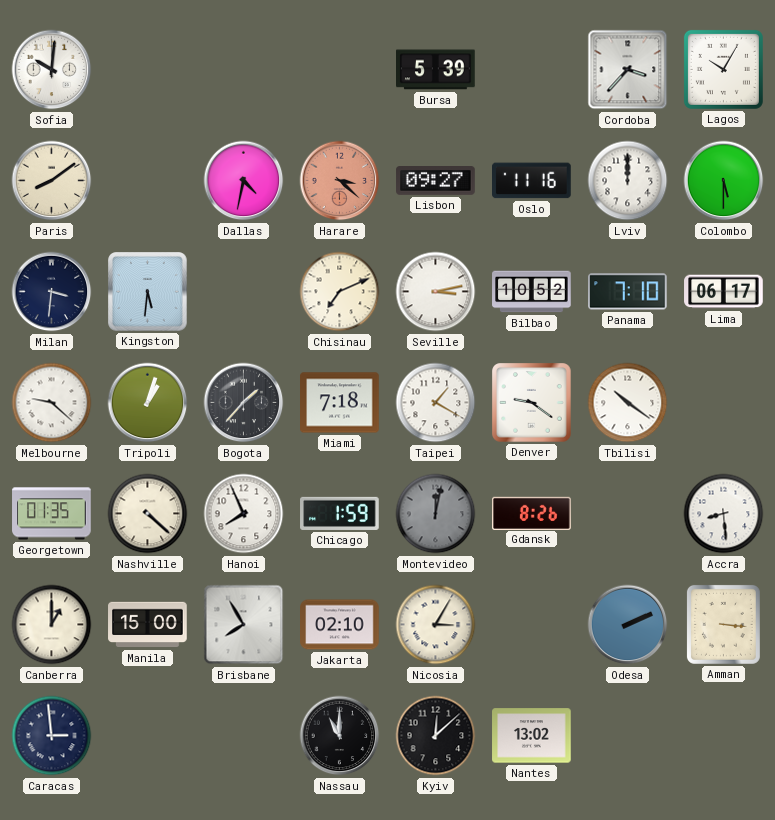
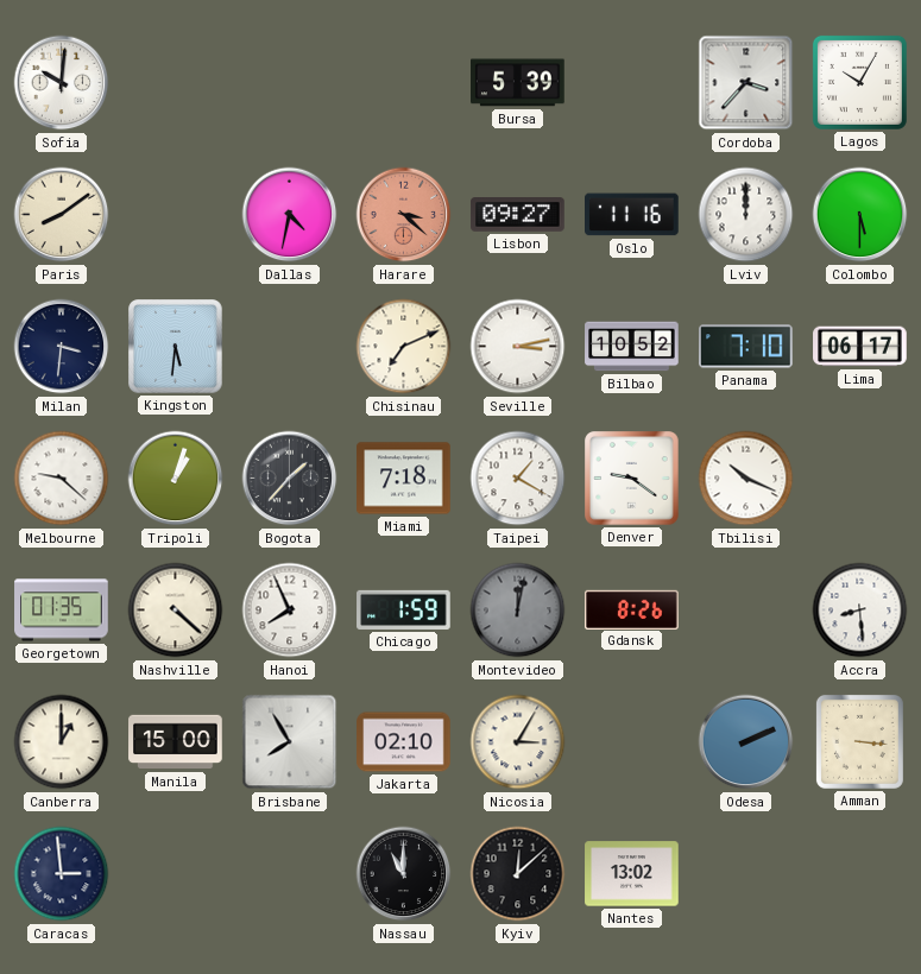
Tbilisi: 10:21 -> 10:19
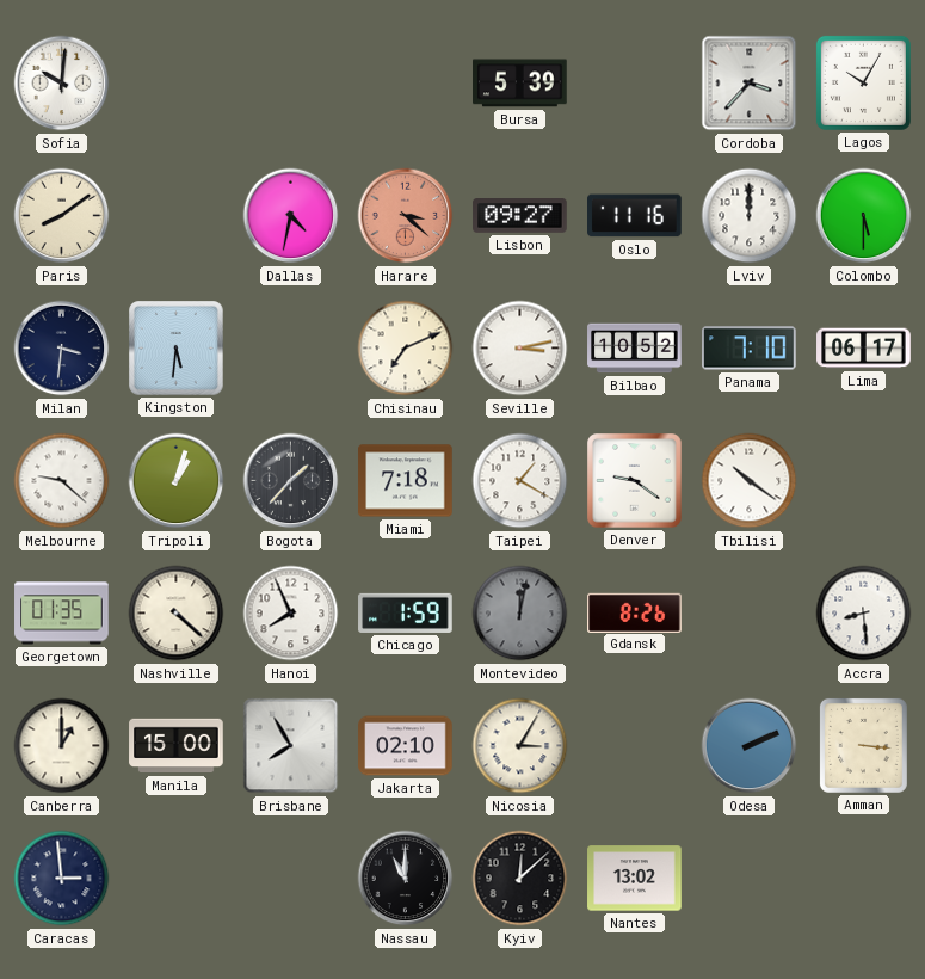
Tbilisi: 10:19 -> 10:21
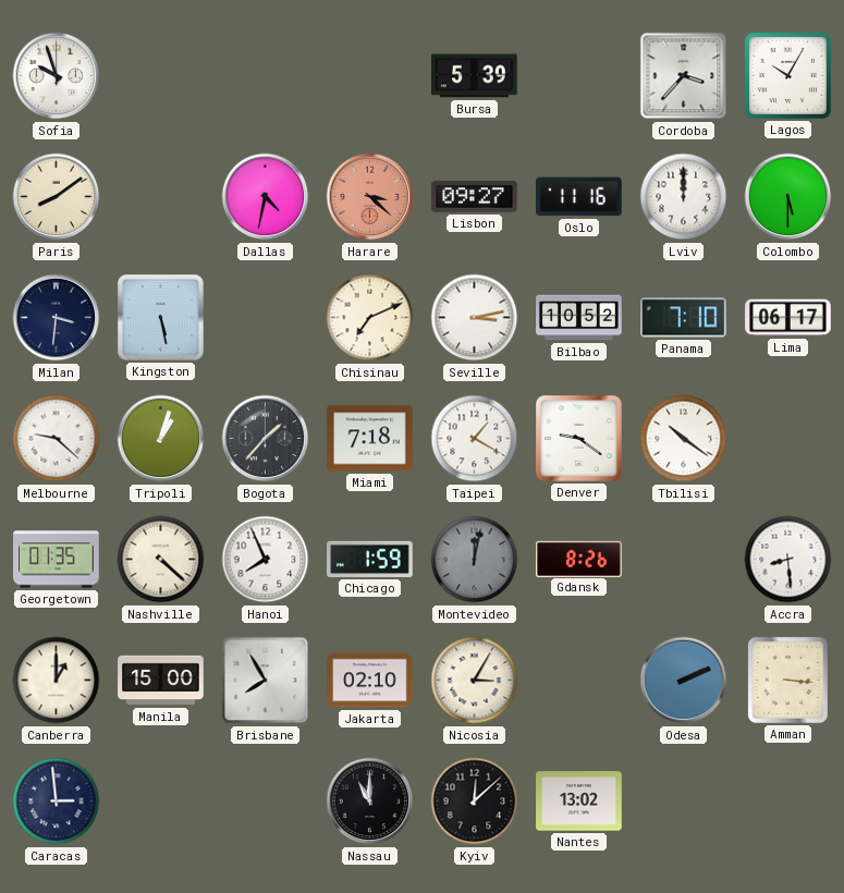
Sofia: 10:01 -> 9:57
Kingston: 5:31 -> 5:28
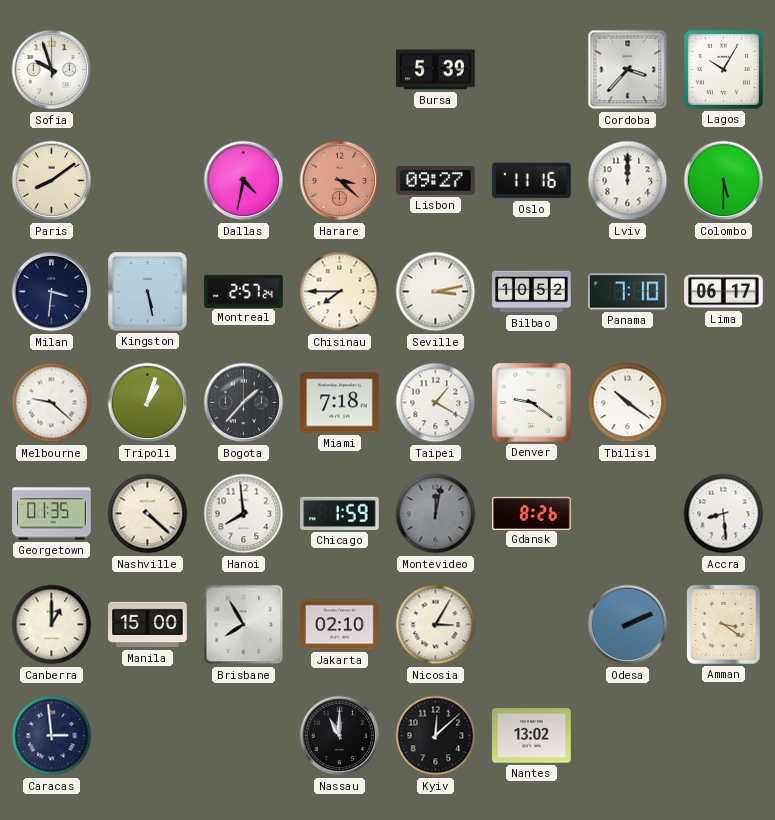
Montreal: none -> 2:57
Chisinau: 7:11 -> 7:45
Hanoi: 7:56 -> 7:59
Amman: 3:16 -> 3:21
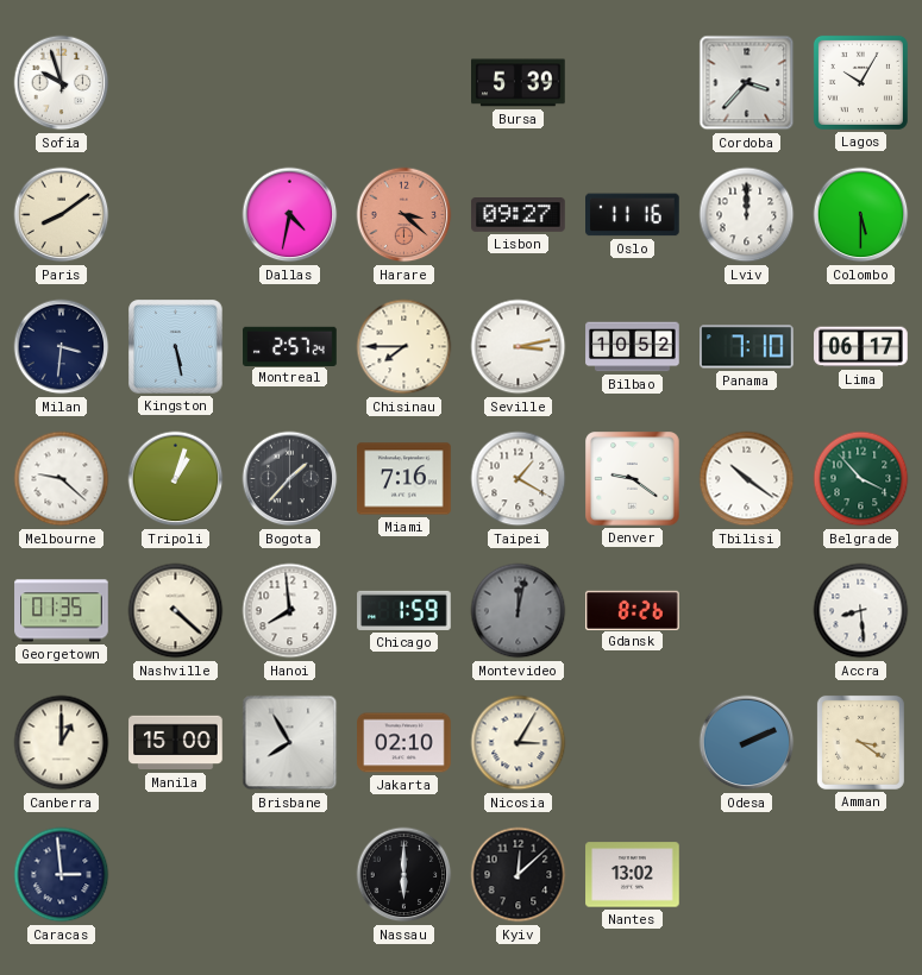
Miami: 7:18 -> 7:16
Belgrade: none -> 3:53
Nassau: 11:00 -> 6:00
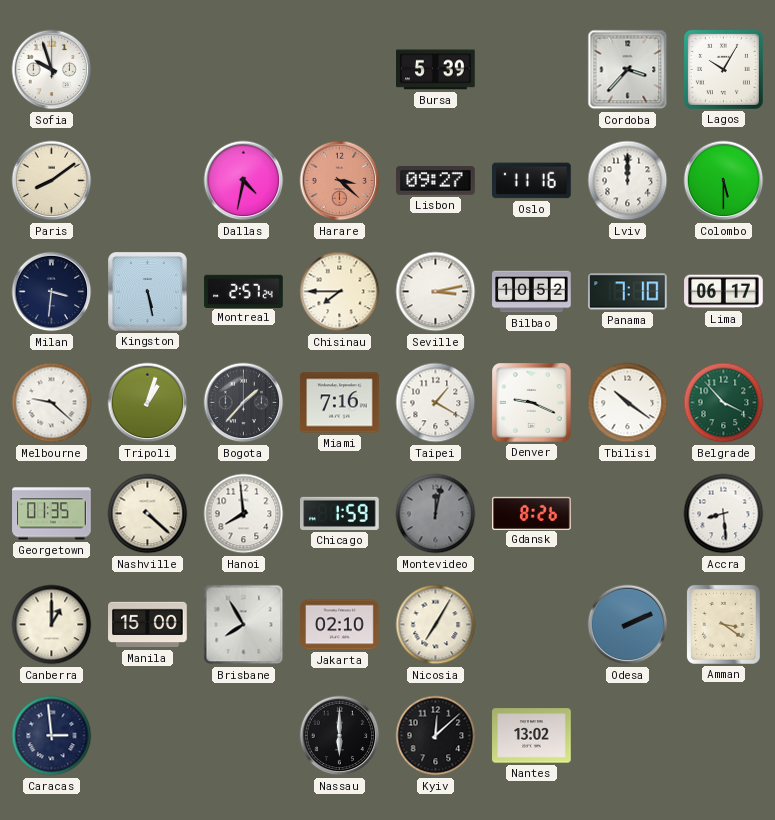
Denver: 9:21 -> 9:19
Nicosia: 3:05 -> 7:05
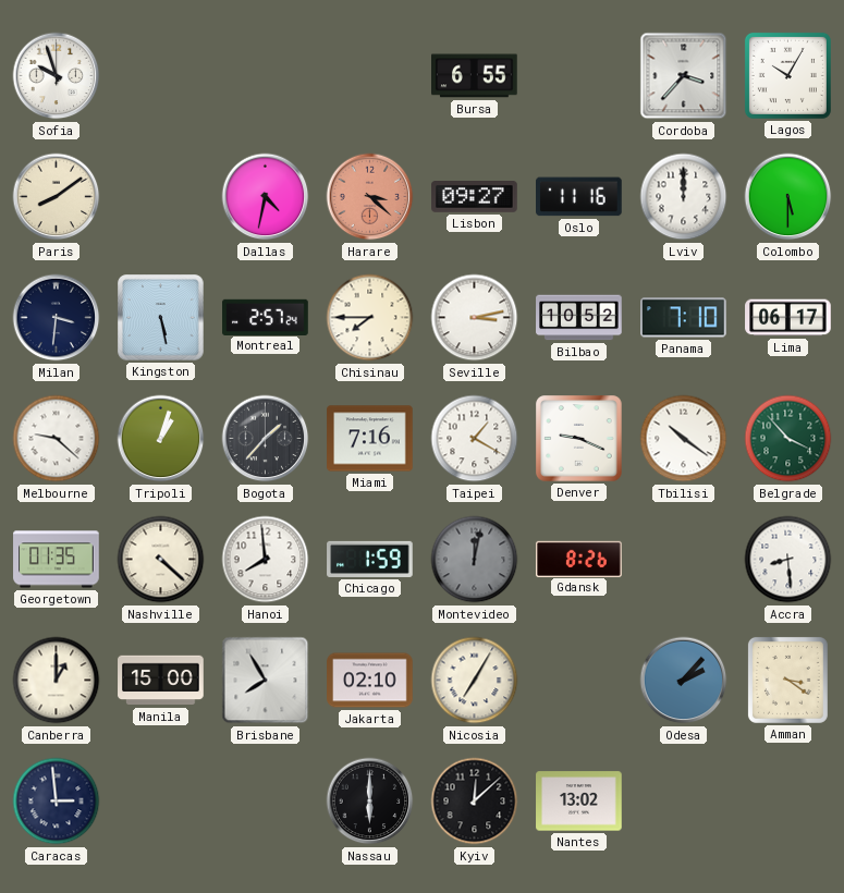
Bursa: 5:39 -> 6:55
Odesa: 2:11 -> 2:07
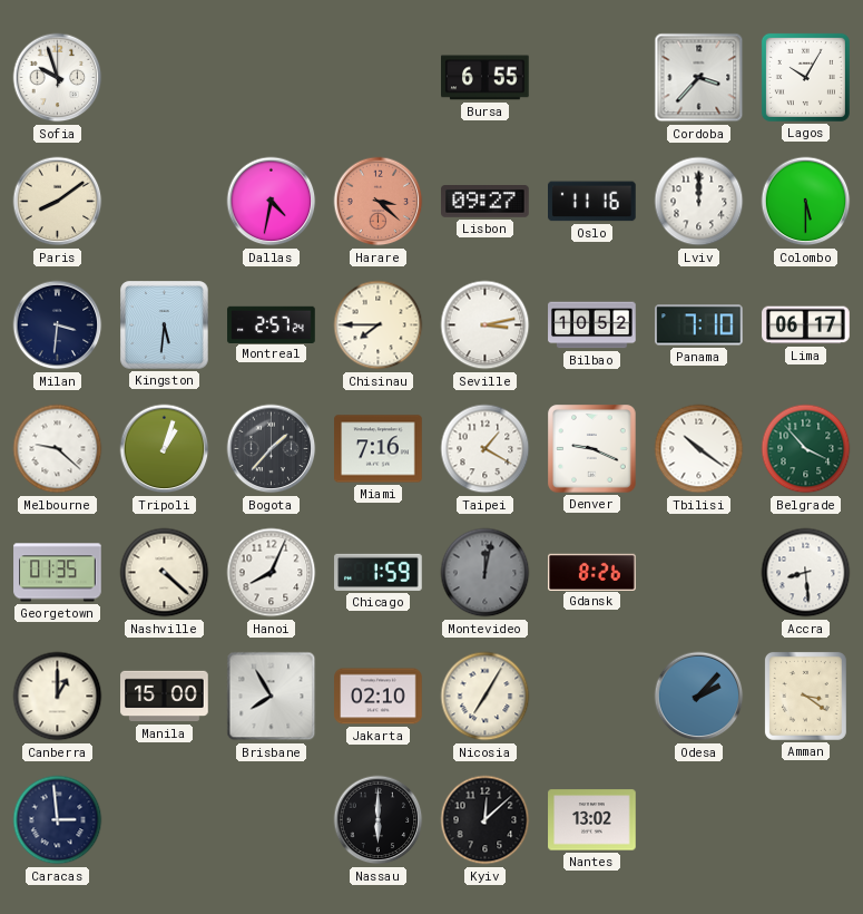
Kingston: 5:28 -> 5:31
Hanoi: 7:59 -> 8:04
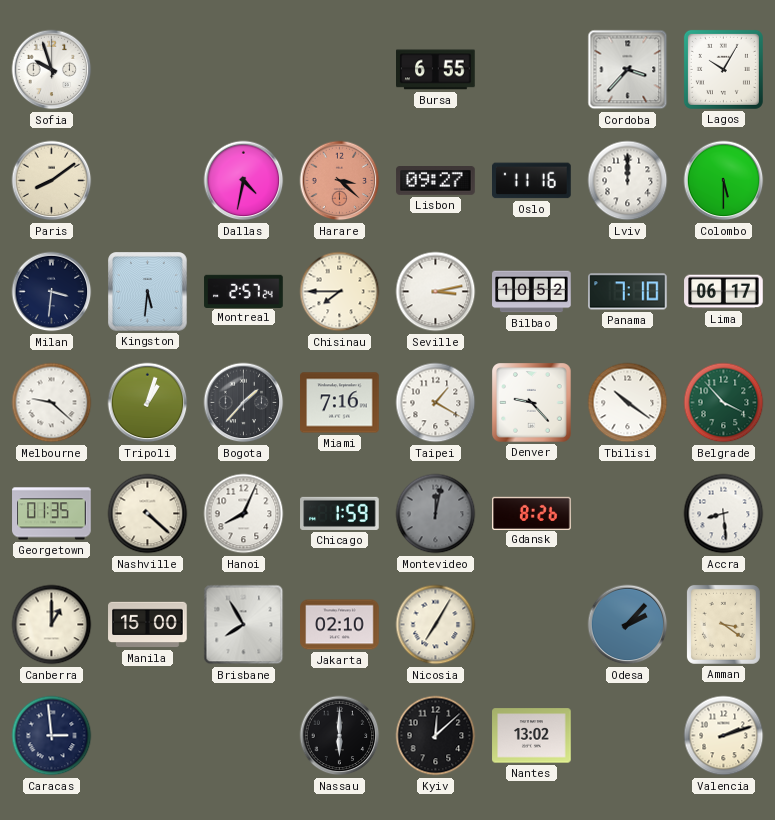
Denver: 9:19 -> 9:23
Valencia: none -> 2:12
